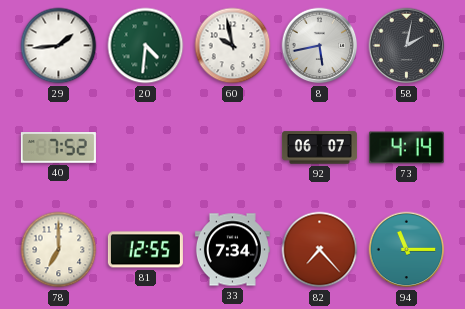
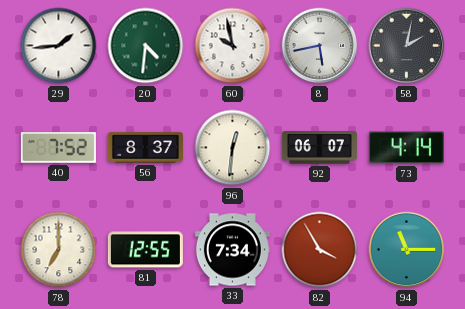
56: none -> 8:37
96: none -> 12:31
82: 7:23 -> 3:55
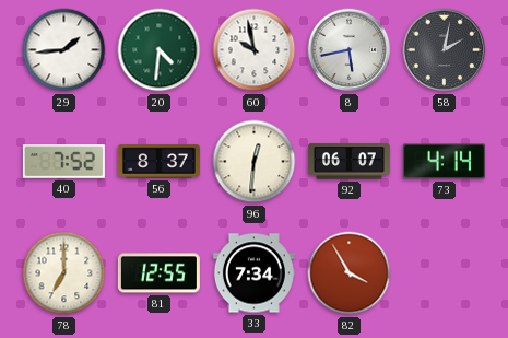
94: 11:15 -> none
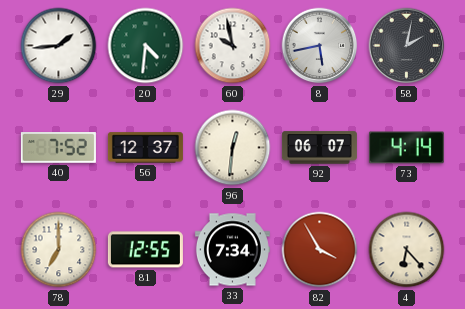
56: 8:37 -> 12:37
4: none -> 6:23
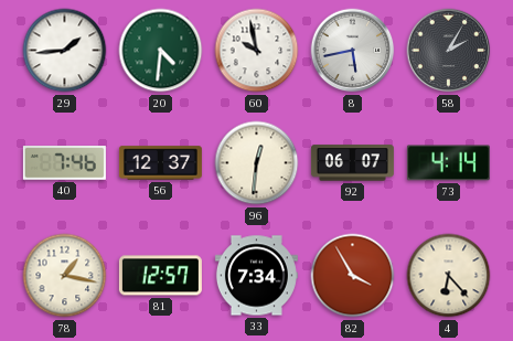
58: 2:02 -> 2:05
40: 7:52 -> 7:46
78: 7:00 -> 1:17
81: 12:55 -> 12:57
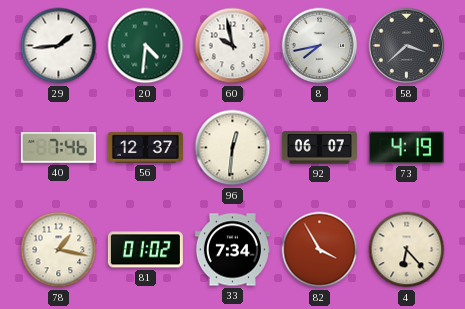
8: 5:43 -> 7:43
58: 2:05 -> 3:38
73: 4:14 -> 4:19
81: 12:57 -> 01:02
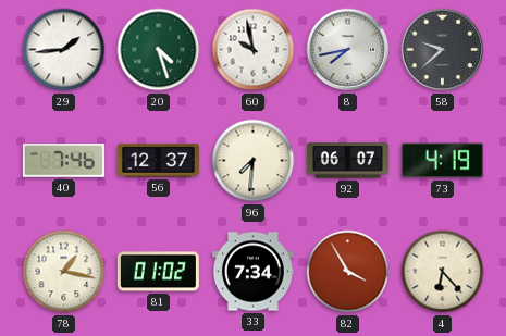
20: 4:31 -> 4:27
58: 3:38 -> 9:38
96: 12:31 -> 7:31
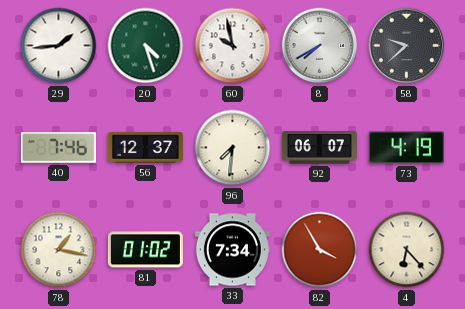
8: 7:43 -> 7:40
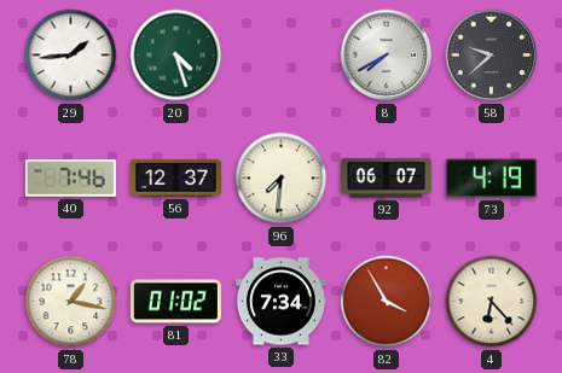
60: 9:58 -> none
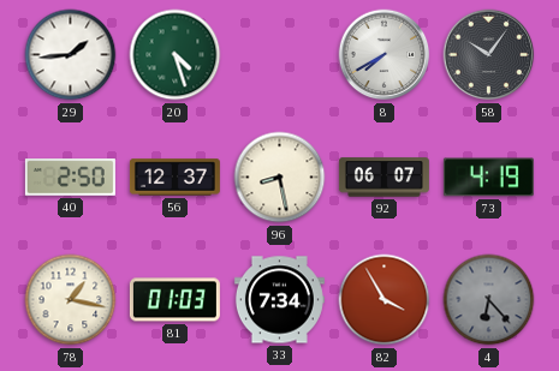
58: 9:38 -> 10:06
40: 7:46 -> 2:50
96: 7:31 -> 8:28
81: 01:02 -> 01:03
4 dial: cream -> grey
